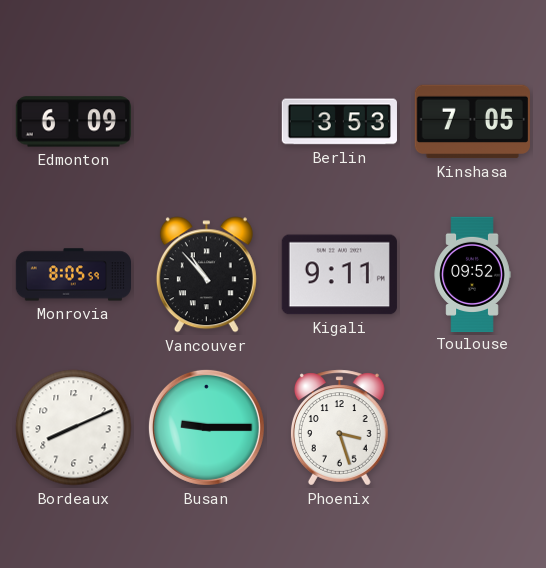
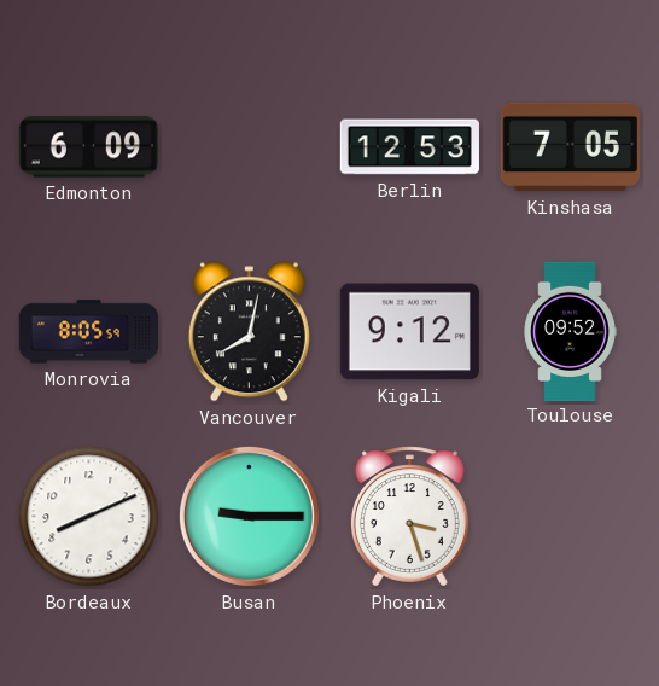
Berlin: 3:53 -> 12:53
Vancouver: 10:53 -> 8:02
Kigali: 9:11 -> 9:12
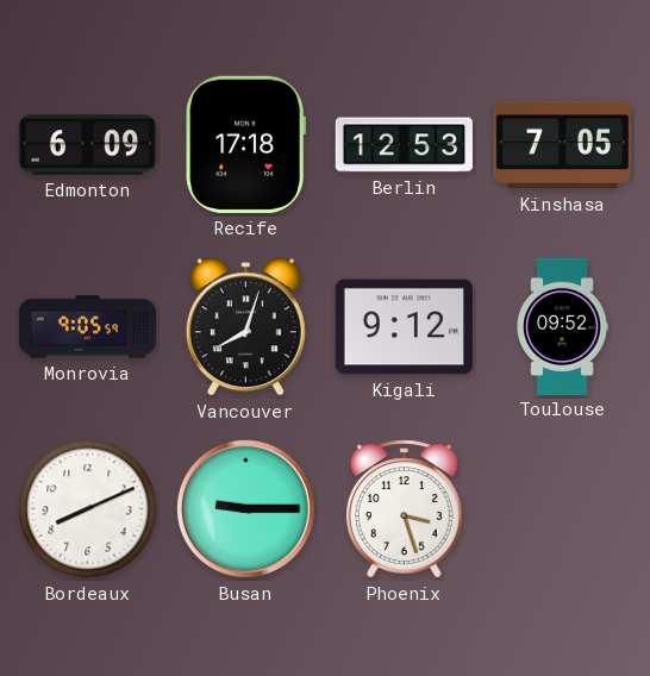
Recife: none -> 17:18
Monrovia: 8:05 -> 9:05
Vancouver: 8:02 -> 8:03
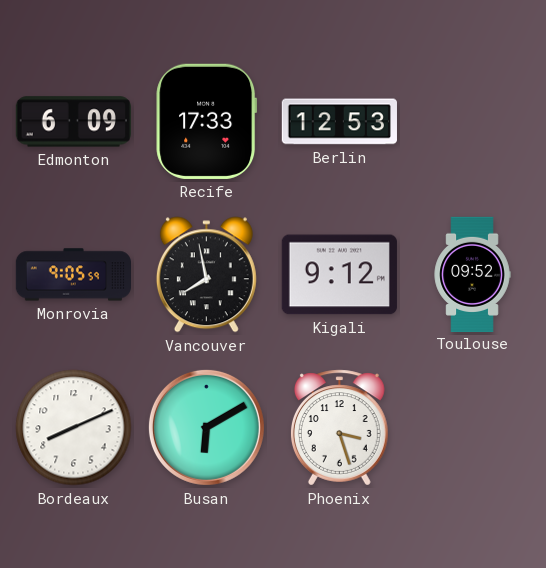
Recife: 17:18 -> 17:33
Kinshasa: 7:05 -> none
Vancouver: 8:03 -> 7:58
Busan: 9:15 -> 6:10
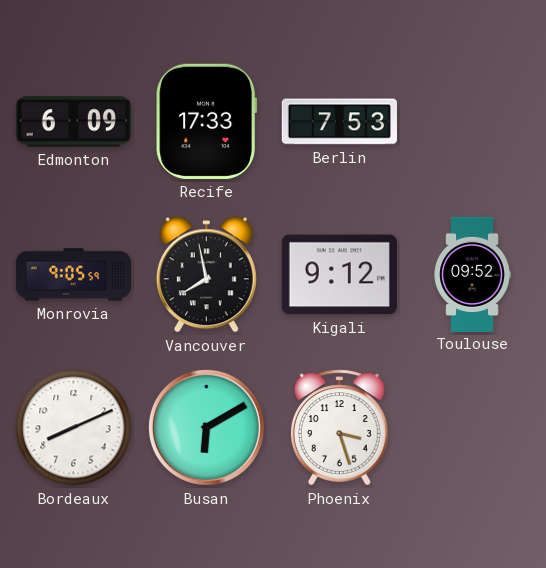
Berlin: 12:53 -> 7:53
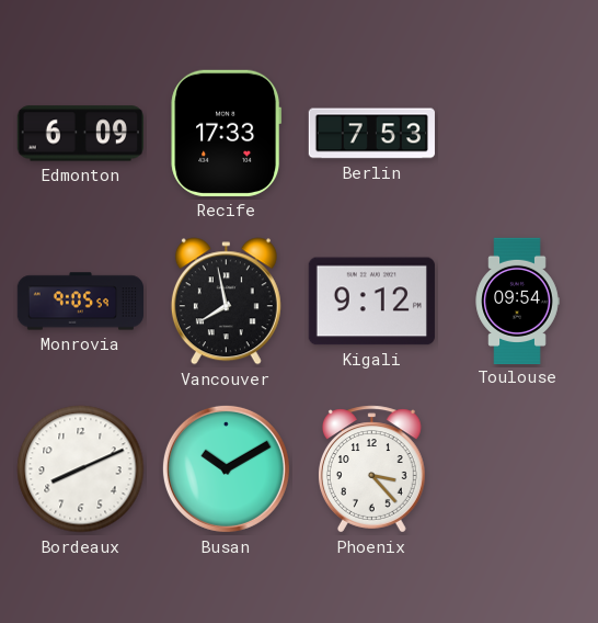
Toulouse: 09:52 -> 09:54
Busan: 6:10 -> 10:10
Phoenix: 3:27 -> 3:23
